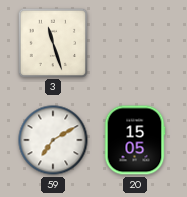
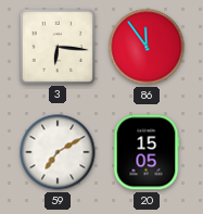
3: 11:27 -> 6:16
86: none -> 11:54
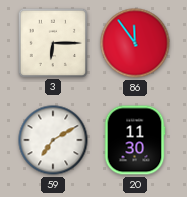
3: 6:16 -> 6:15
20: 15:05 -> 11:30
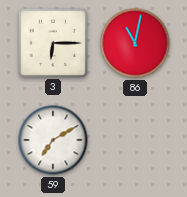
86: 11:54 -> 11:02
20: 11:30 -> none
